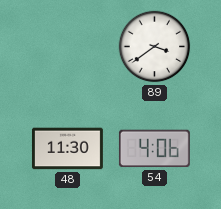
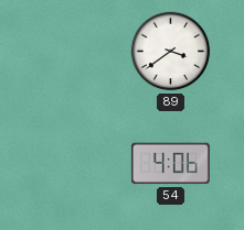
48: 11:30 -> none
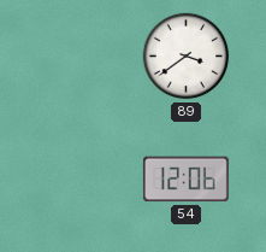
54: 4:06 -> 12:06
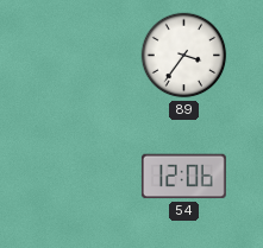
89: 3:39 -> 3:36
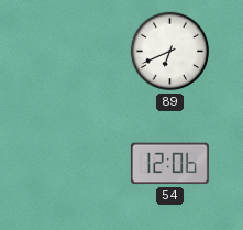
89: 3:36 -> 6:41
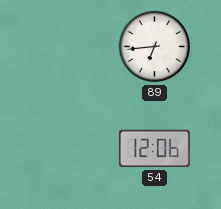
89: 6:41 -> 6:44
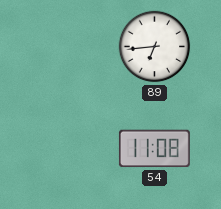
54: 12:06 -> 11:08
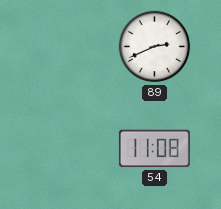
89: 6:44 -> 2:41
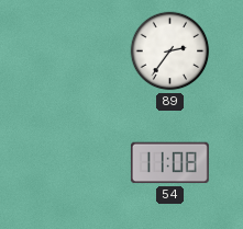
89: 2:41 -> 2:36
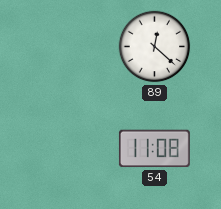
89: 2:36 -> 12:22
